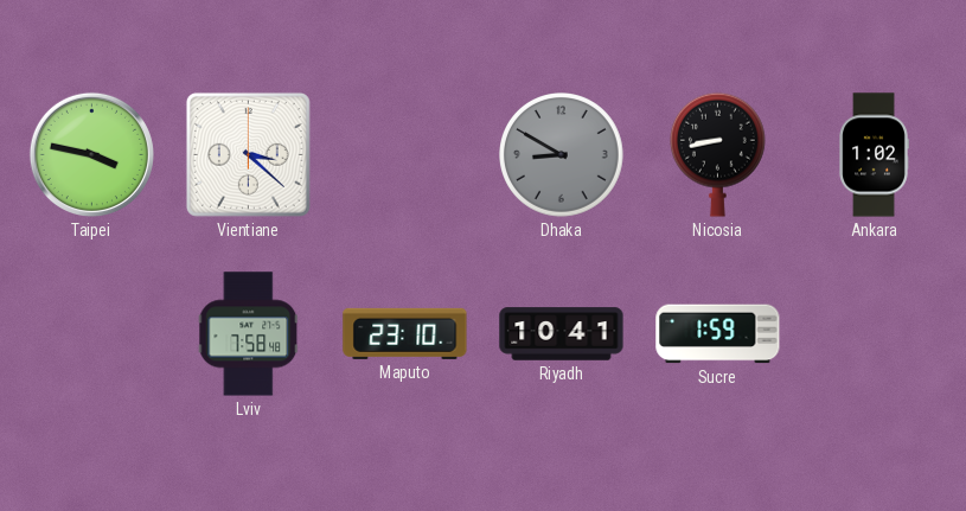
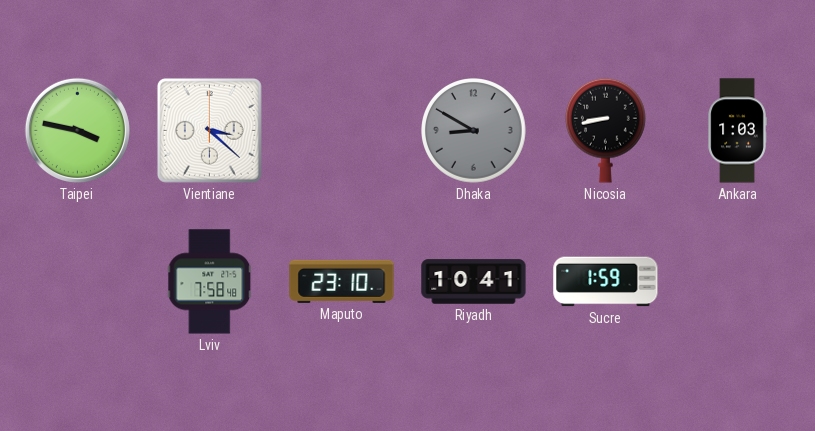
Ankara: 1:02 -> 1:03
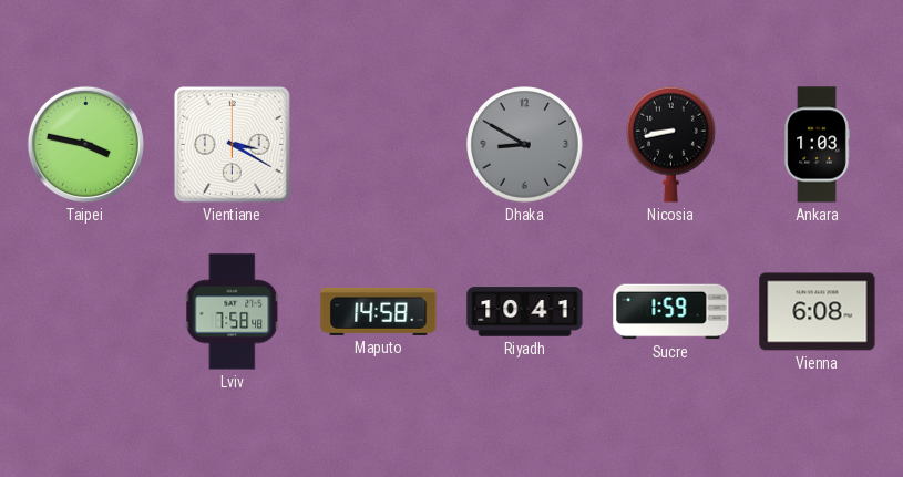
Vientiane: 3:22 -> 3:20
Maputo: 23:10 -> 14:58
Vienna: none -> 6:08
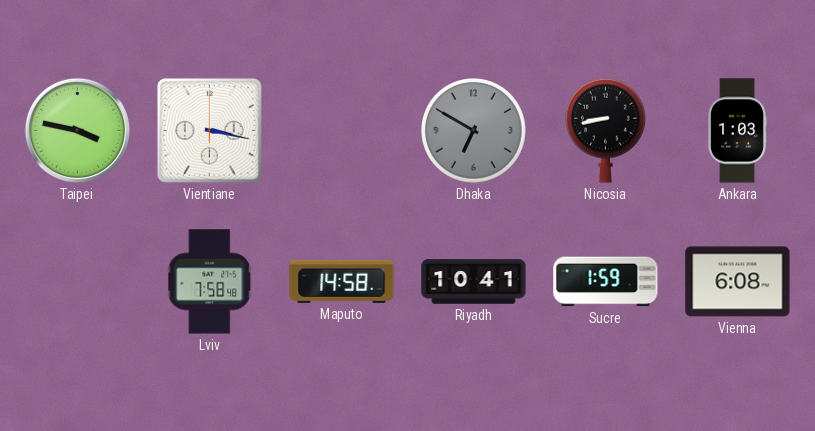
Vientiane: 3:20 -> 3:17
Dhaka: 8:50 -> 6:50
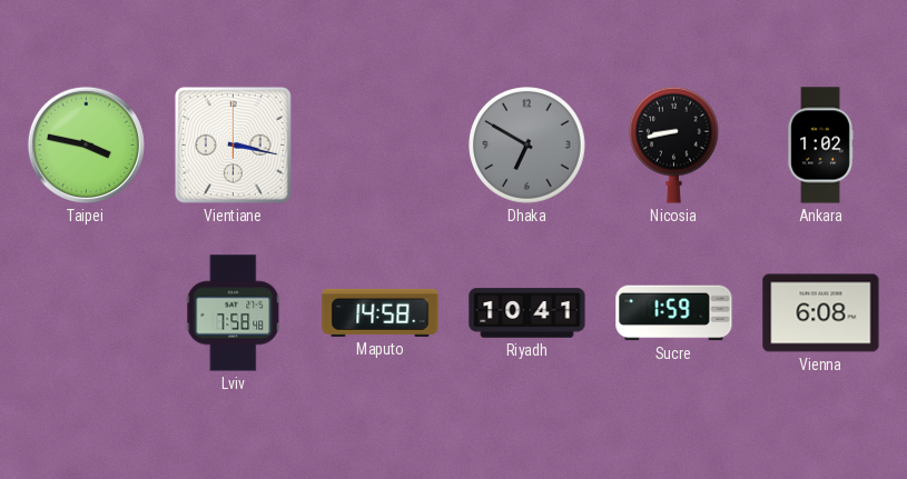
Ankara: 1:03 -> 1:02
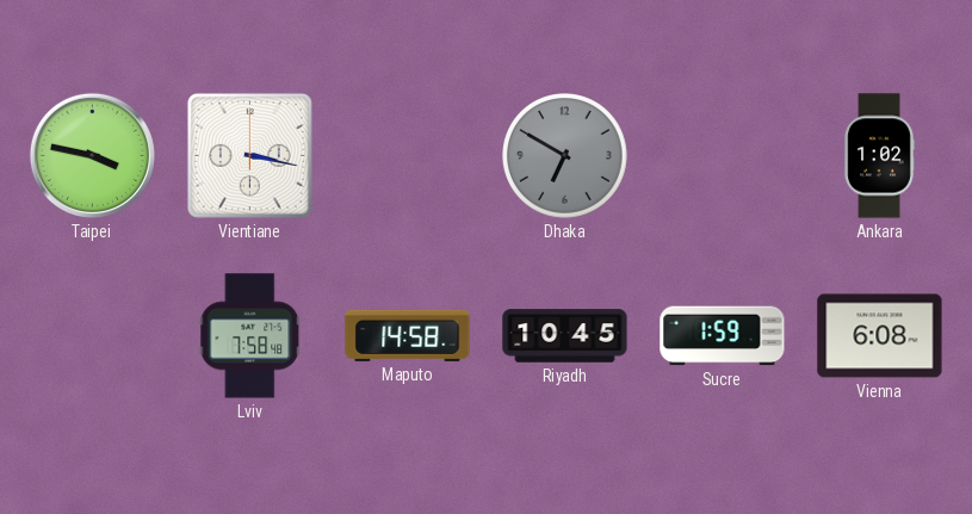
Nicosia: 8:43 -> none
Riyadh: 10:41 -> 10:45
